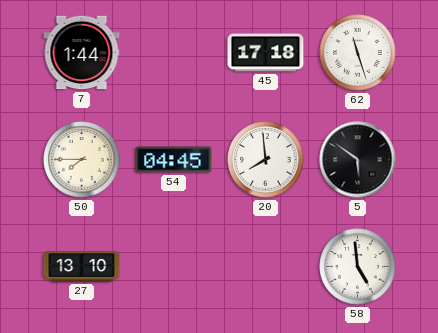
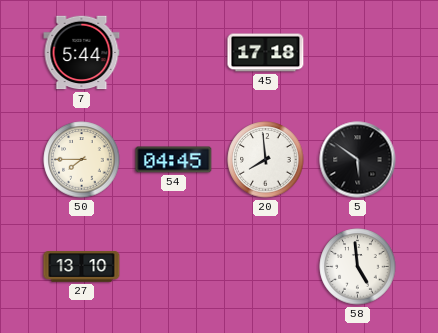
7: 1:44 -> 5:44
62: 11:27 -> none
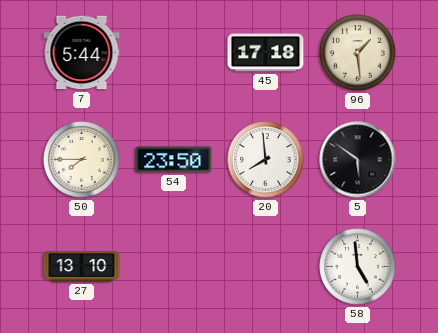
96: none -> 1:29
54: 04:45 -> 23:50
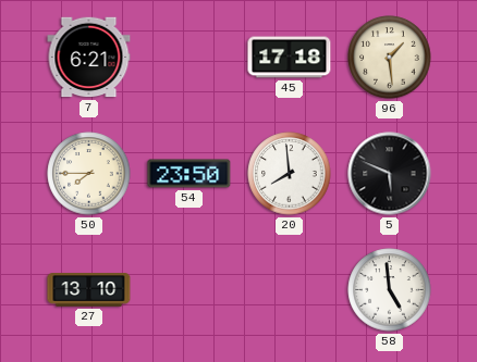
7: 5:44 -> 6:21
5: 5:51 -> 5:49
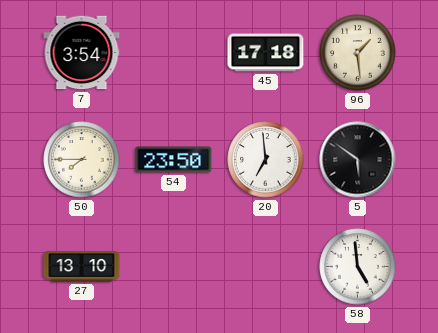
7: 6:21 -> 3:54
20: 7:59 -> 6:59
5: 5:49 -> 5:51
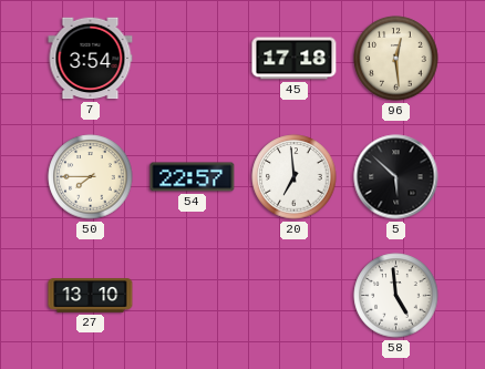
96: 1:29 -> 12:29
54: 23:50 -> 22:57
5: 5:51 -> 5:52
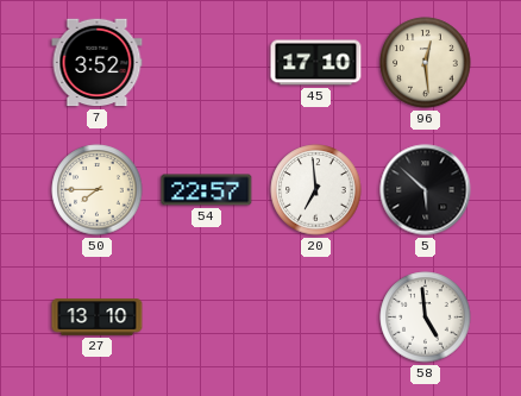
7: 3:54 -> 3:52
45: 17:18 -> 17:10
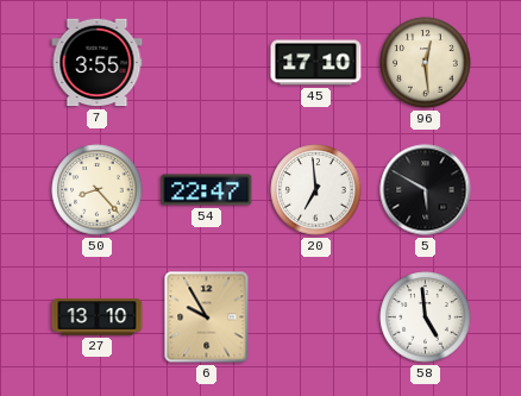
7: 3:52 -> 3:55
50: 7:45 -> 8:23
54: 22:57 -> 22:47
5: 5:52 -> 5:50
6: none -> 9:55
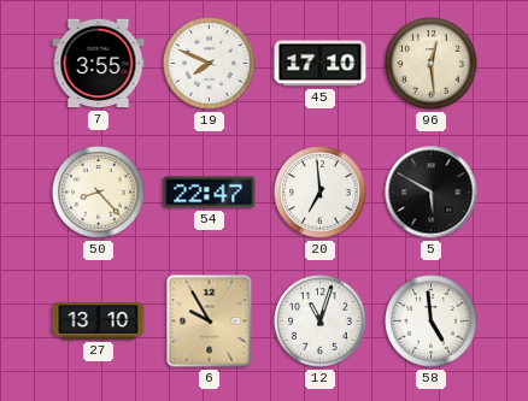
19: none -> 7:49
12: none -> 11:03
